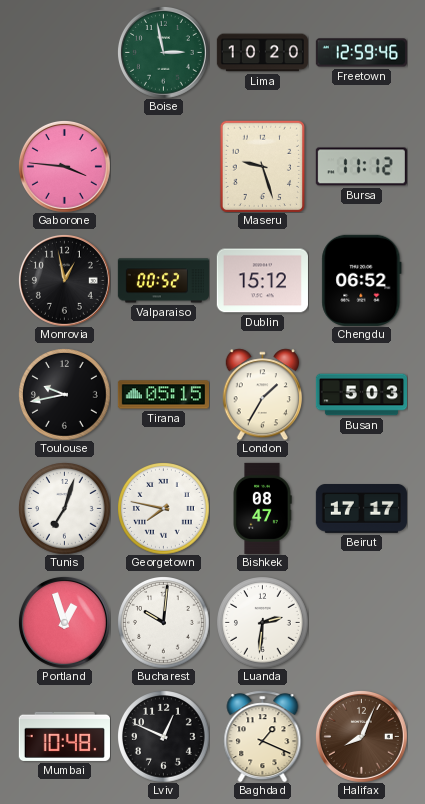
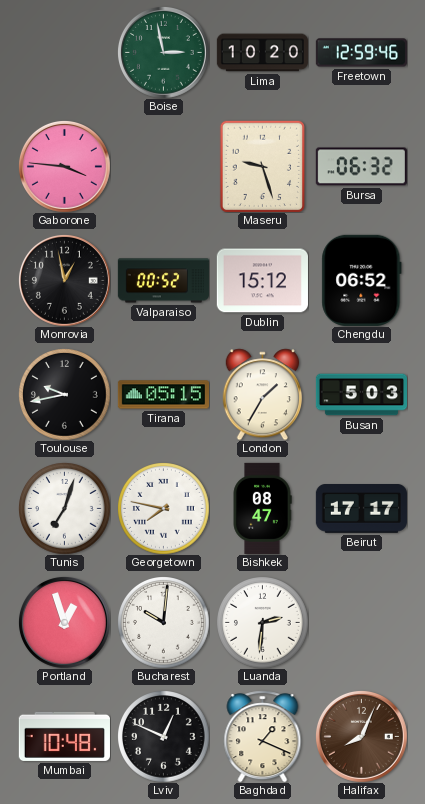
Bursa: 11:12 -> 06:32
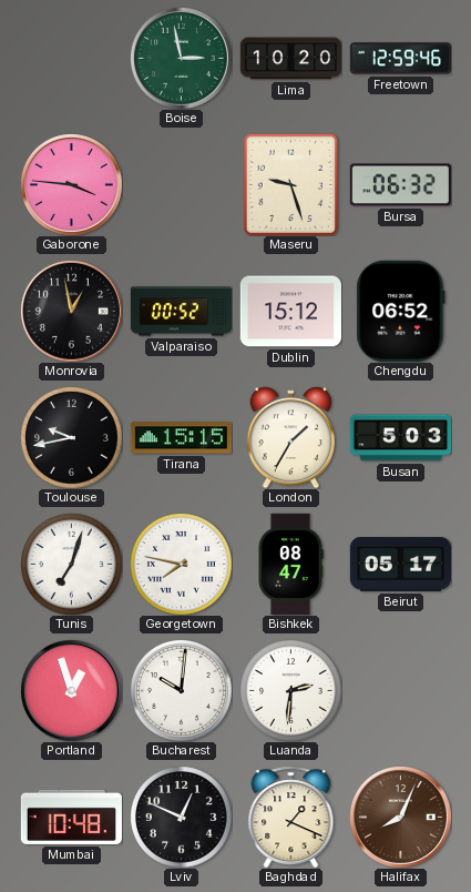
Tirana: 05:15 -> 15:15
Beirut: 17:17 -> 05:17
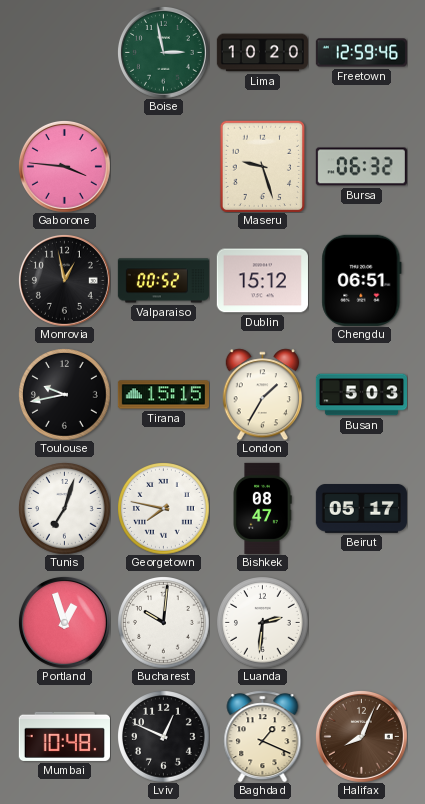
Chengdu: 06:52 -> 06:51
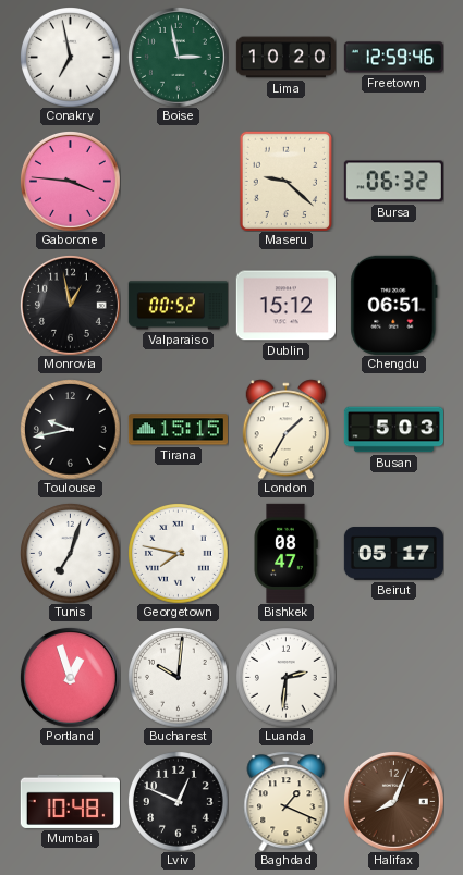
Conakry: none -> 6:58
Maseru: 9:27 -> 9:22
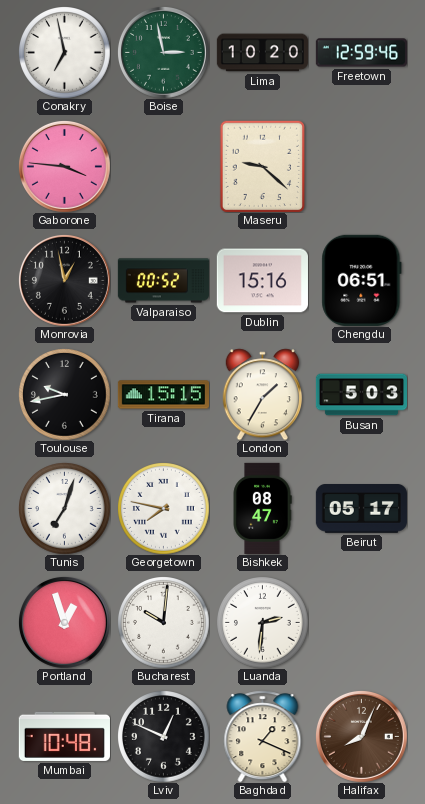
Bursa: 06:32 -> none
Dublin: 15:12 -> 15:16
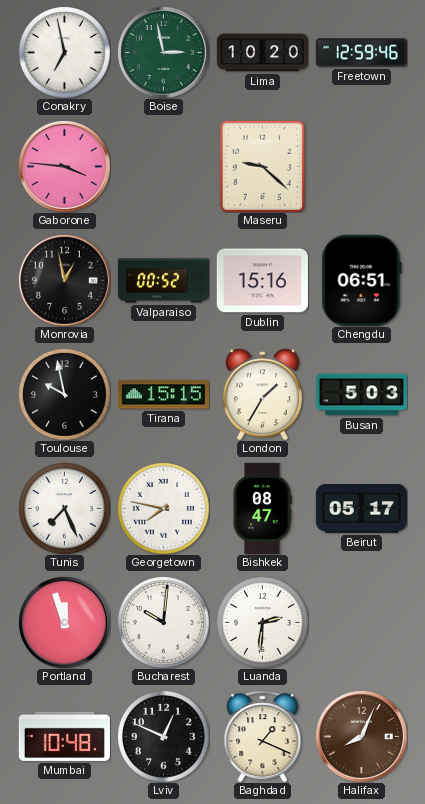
Toulouse: 9:43 -> 9:58
Tunis: 7:03 -> 7:26
Portland: 12:57 -> 11:57
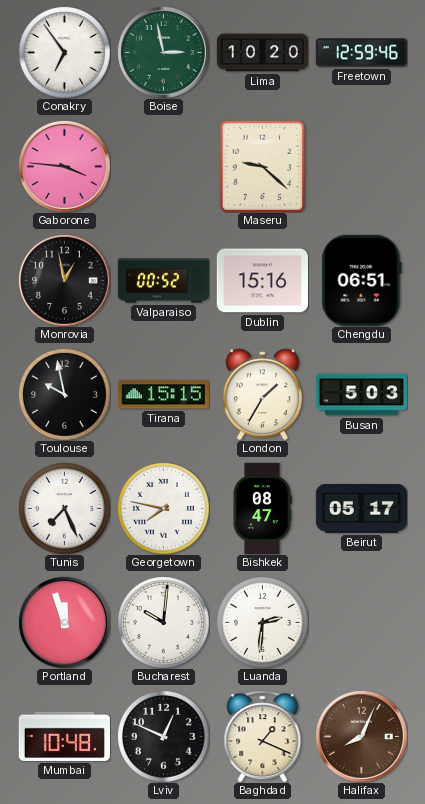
Conakry: 6:58 -> 6:54
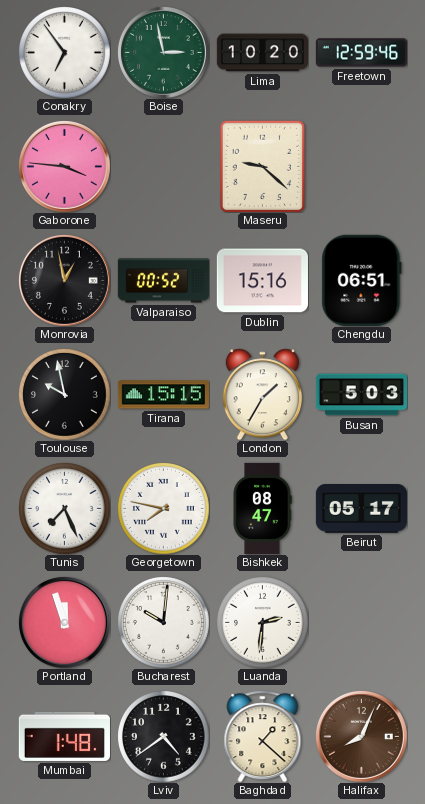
Mumbai: 10:48 -> 1:48
Lviv: 12:49 -> 4:39
Baghdad: 1:19 -> 1:22
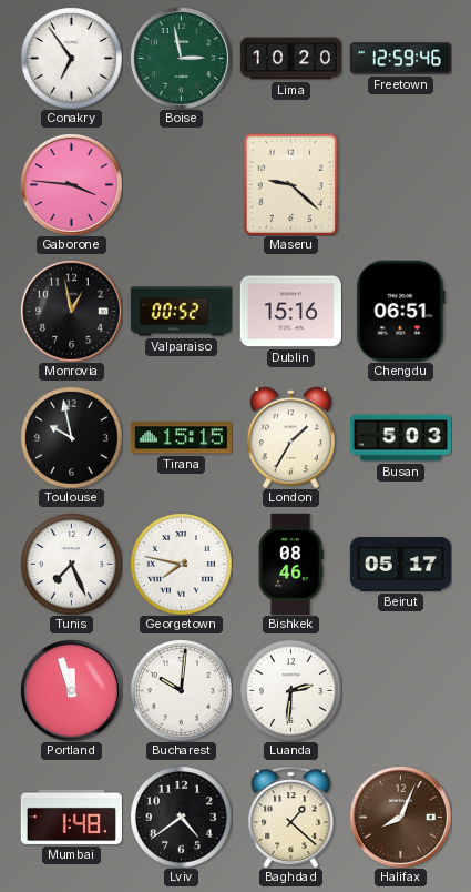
Bishkek: 08:47 -> 08:46
